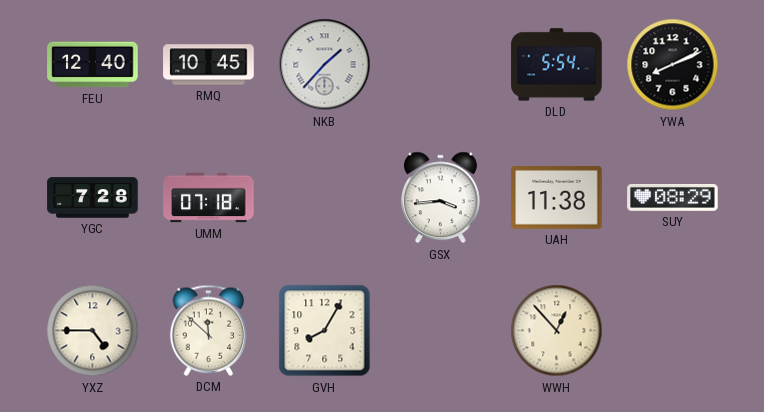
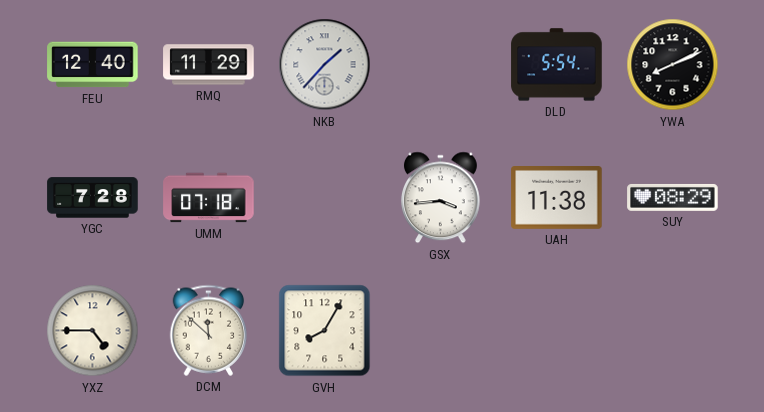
RMQ: 10:45 -> 11:29
WWH: 12:53 -> none
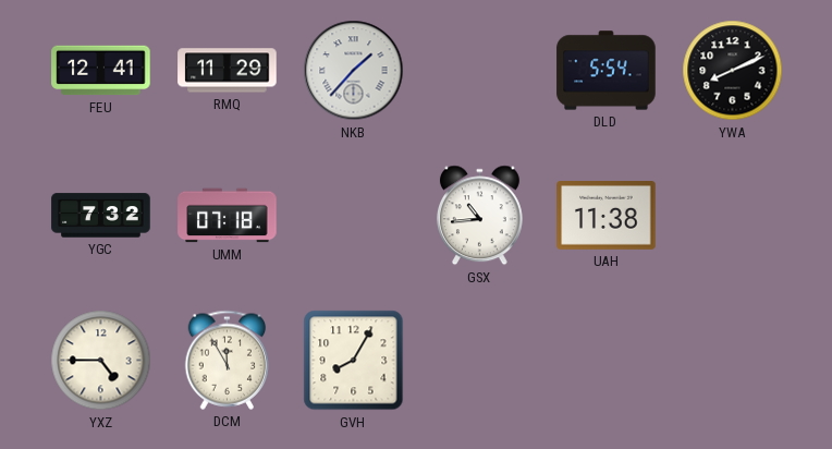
FEU: 12:40 -> 12:41
YGC: 7:28 -> 7:32
GSX: 3:44 -> 10:44
SUY: 08:29 -> none
DCM: 11:52 -> 11:55
